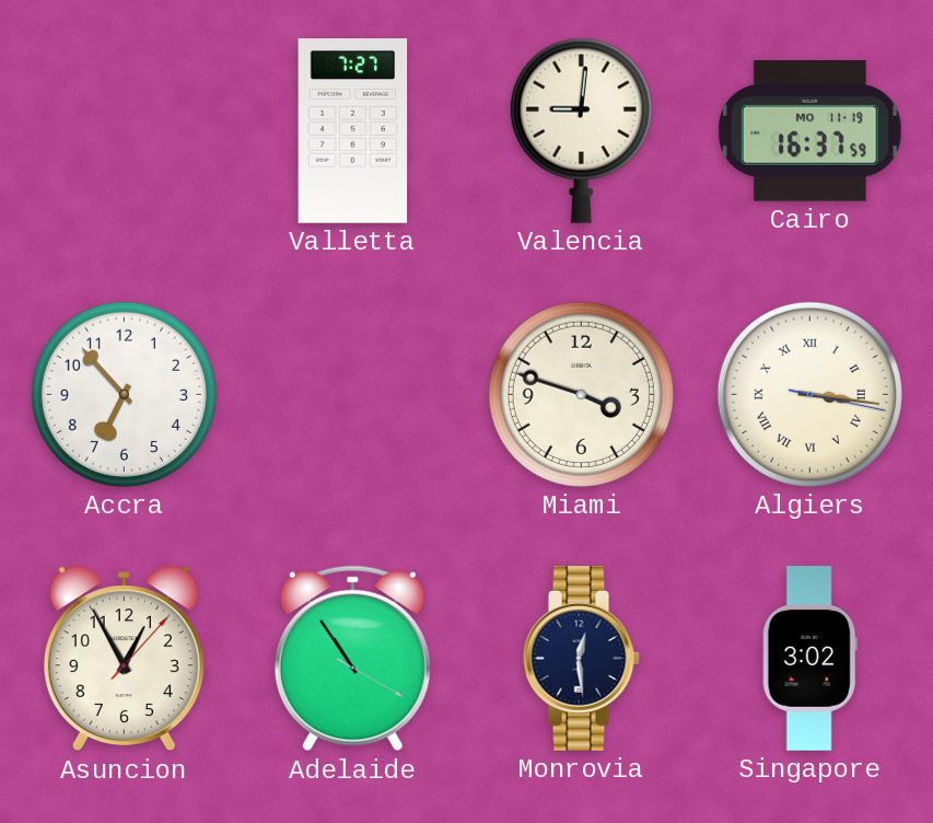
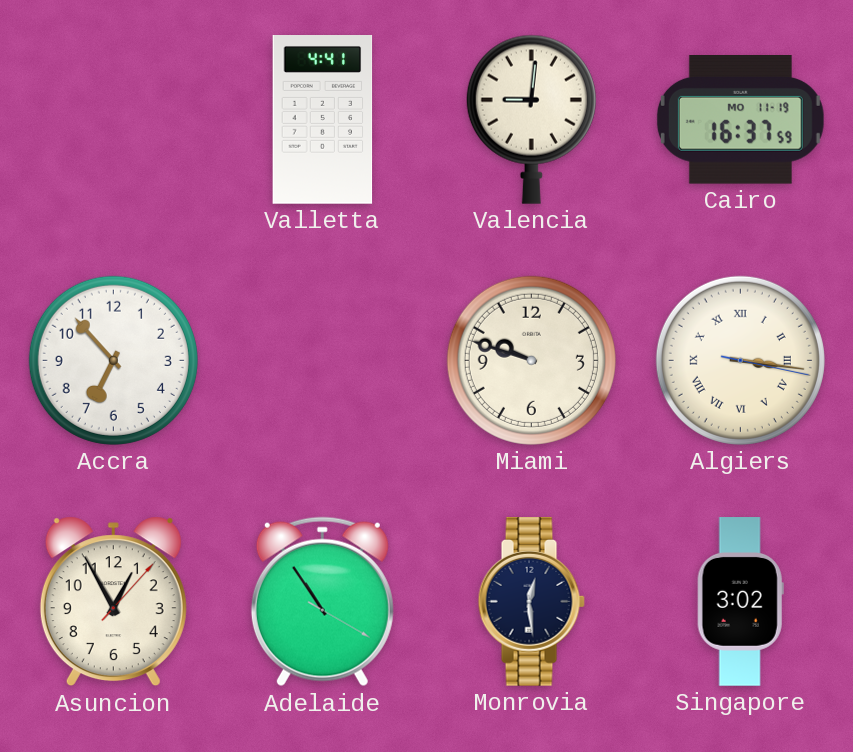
Valletta: 7:27 -> 4:41
Miami: 3:48 -> 9:48
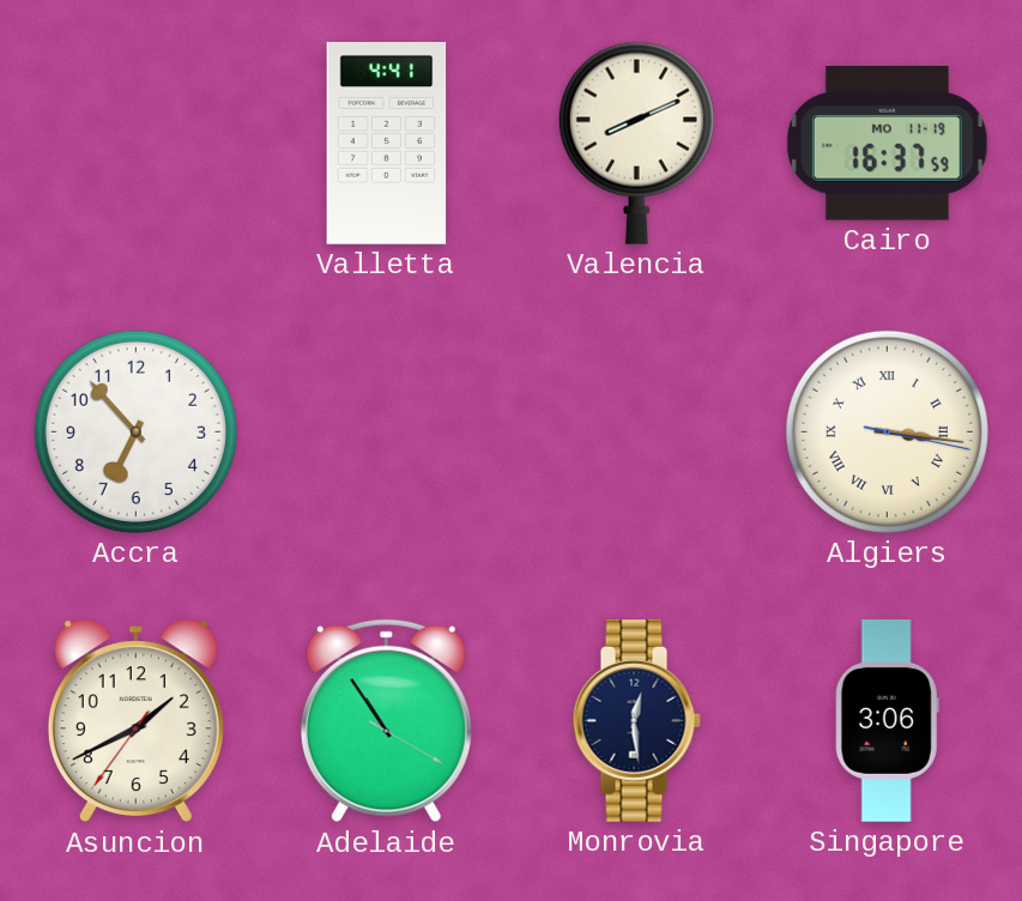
Valencia: 9:01 -> 8:11
Miami: 9:48 -> none
Asuncion: 12:55 -> 1:40
Singapore: 3:02 -> 3:06
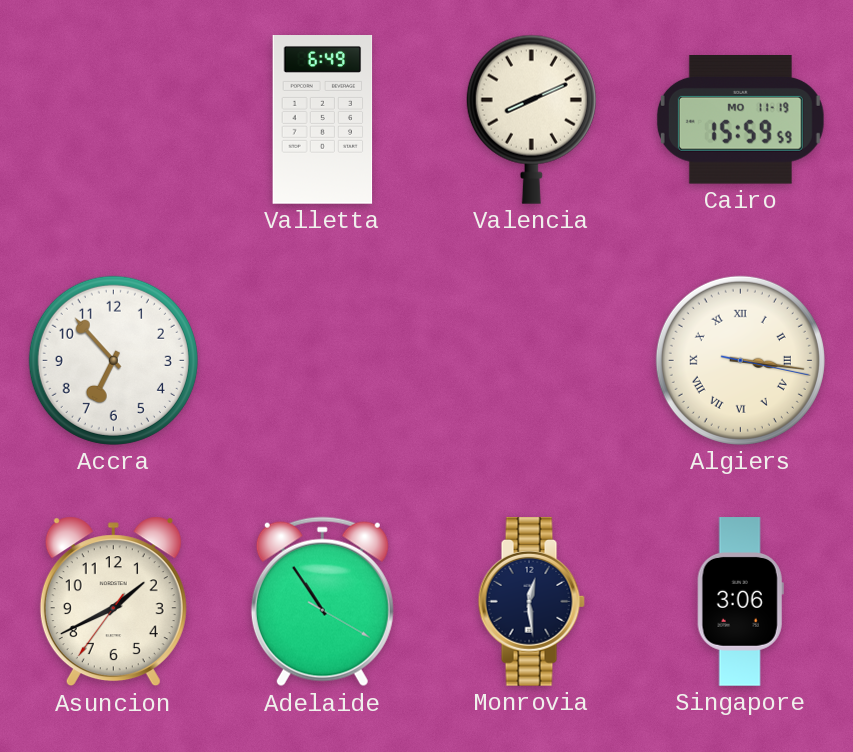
Valletta: 4:41 -> 6:49
Cairo: 16:37 -> 15:59
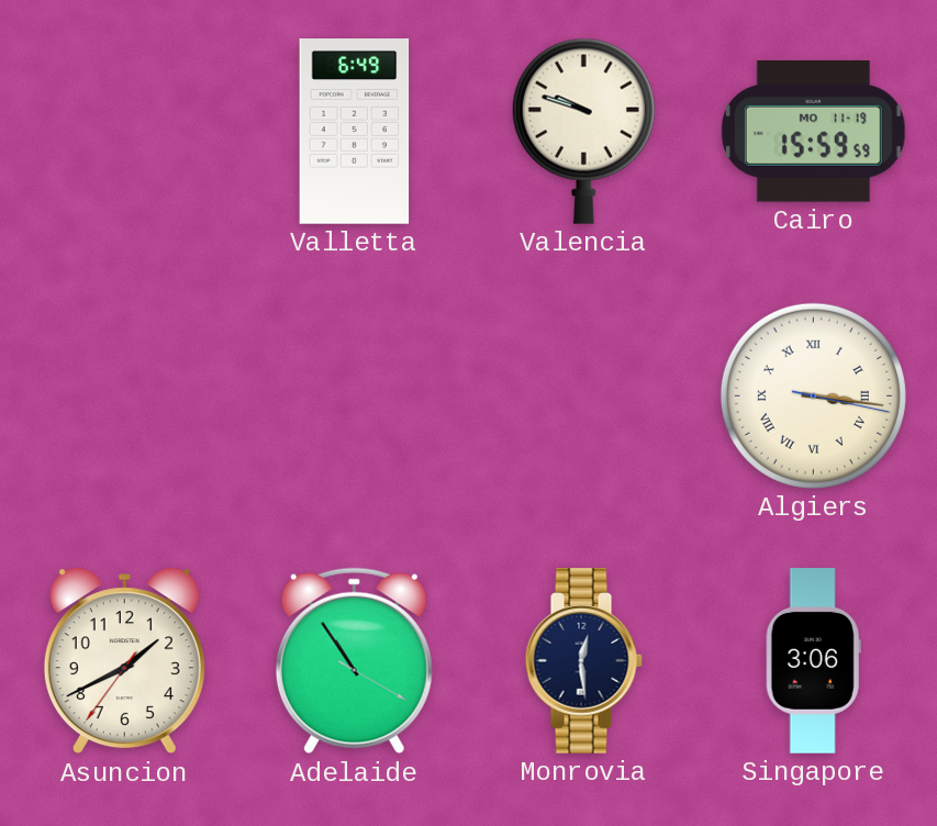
Valencia: 8:11 -> 9:48
Accra: 6:53 -> none
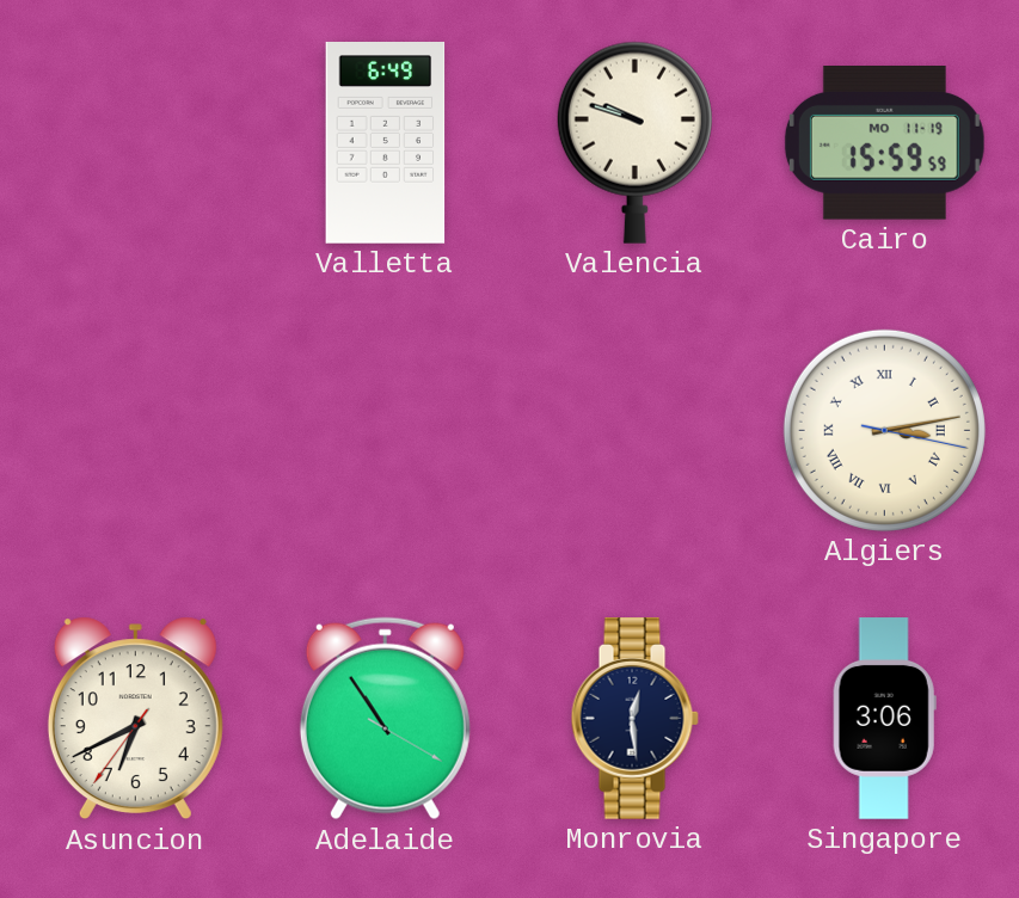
Algiers: 3:16 -> 3:13
Asuncion: 1:40 -> 6:40
